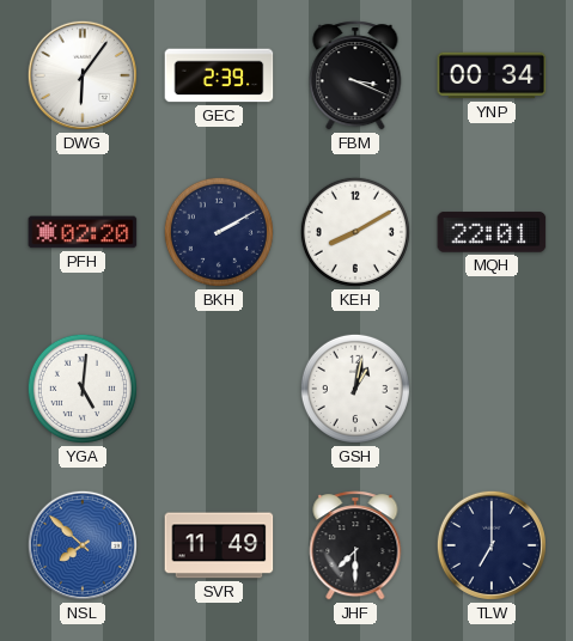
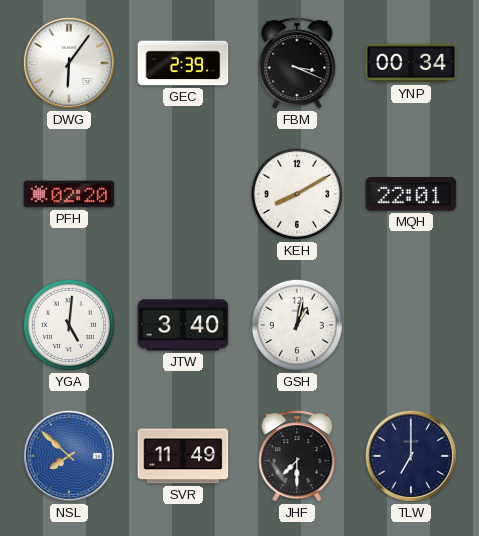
BKH: 2:10 -> none
JTW: none -> 3:40
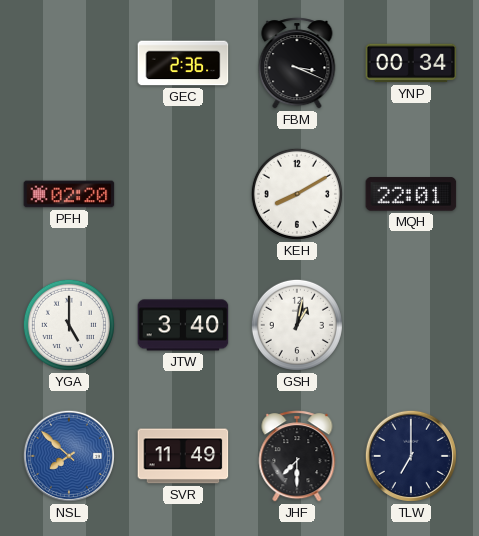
DWG: 6:06 -> none
GEC: 2:39 -> 2:36
YGA: 5:01 -> 5:00
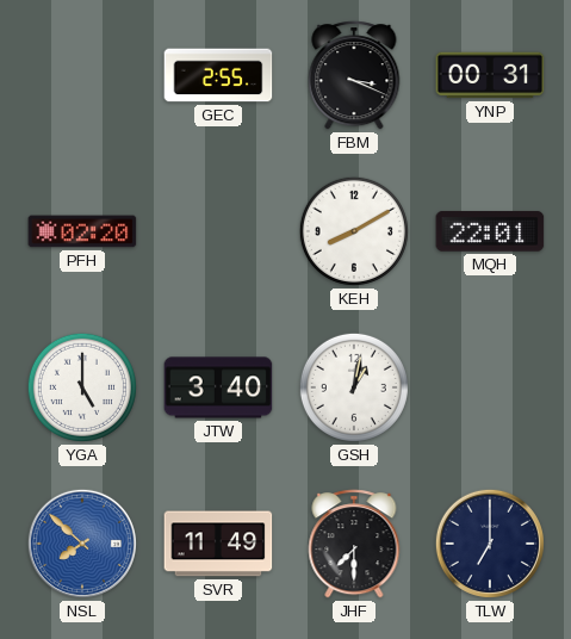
GEC: 2:36 -> 2:55
YNP: 00:34 -> 00:31
